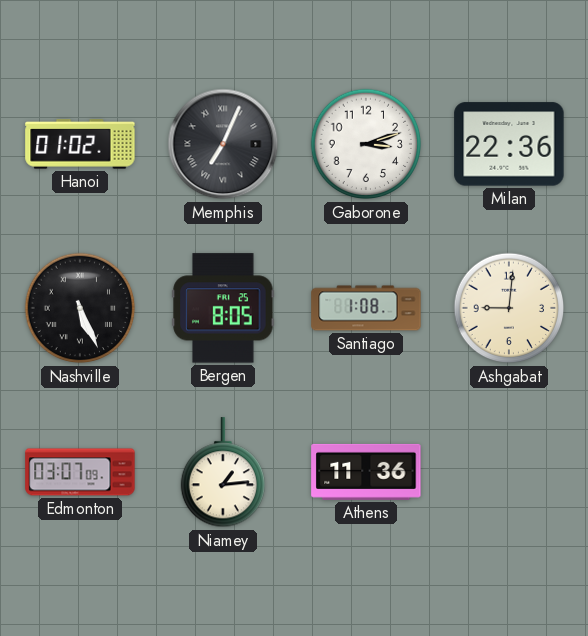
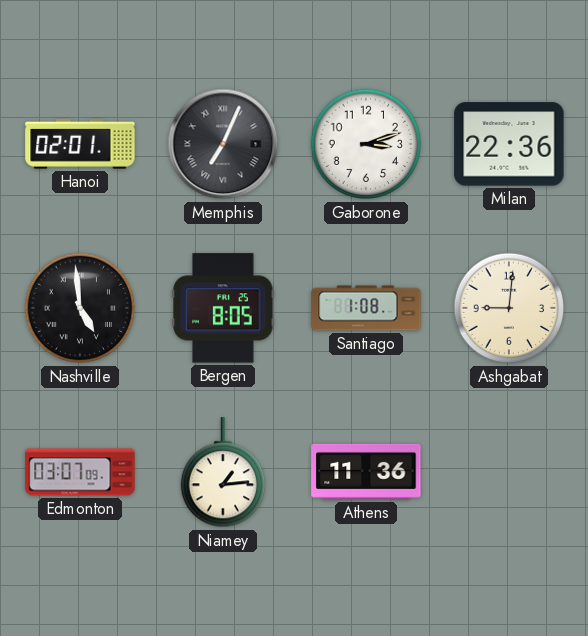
Hanoi: 01:02 -> 02:01
Nashville: 5:26 -> 4:59
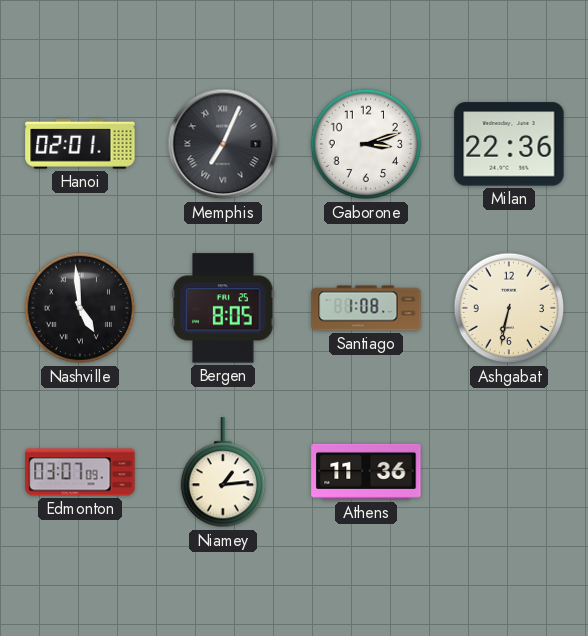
Ashgabat: 9:01 -> 6:32
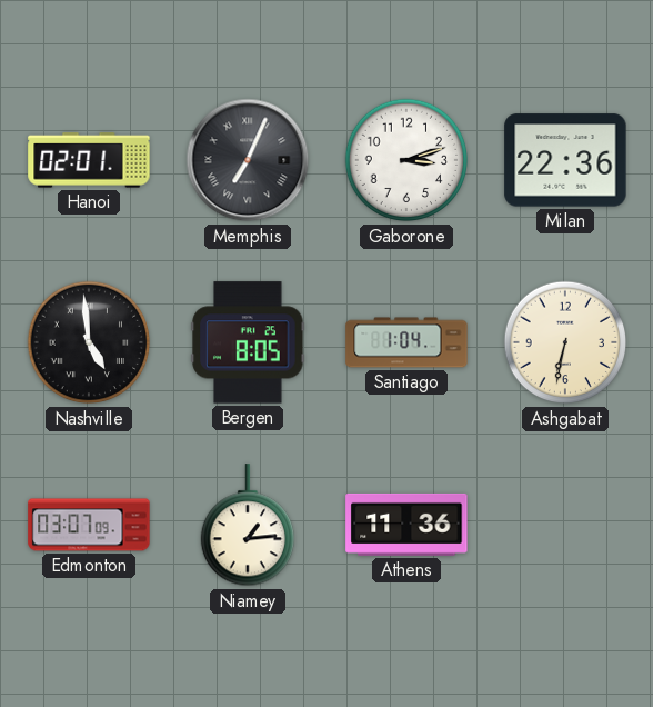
Santiago: 1:08 -> 1:04
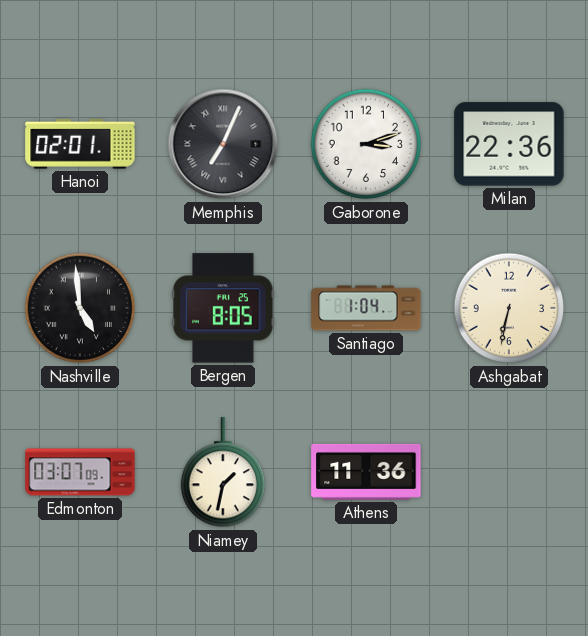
Niamey: 1:14 -> 1:32
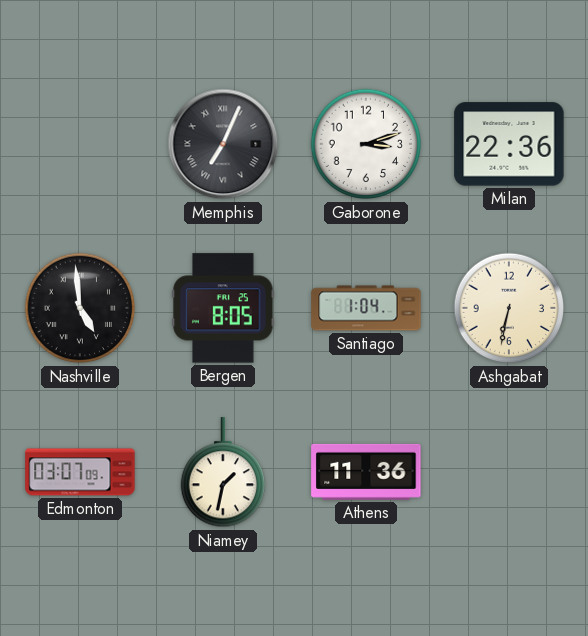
Hanoi: 02:01 -> none
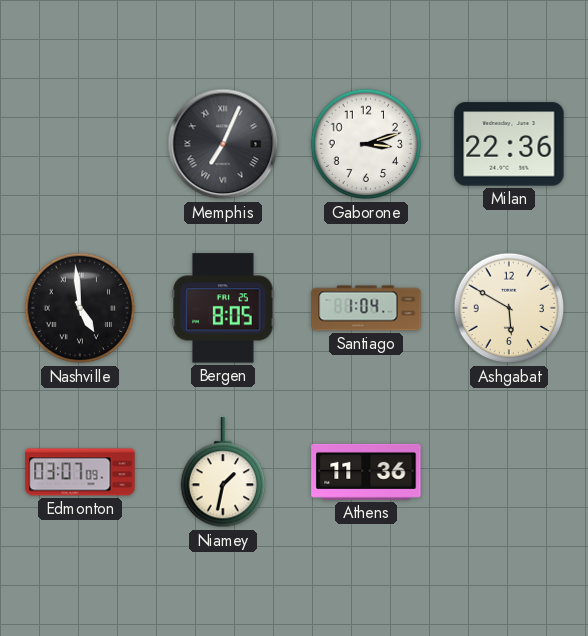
Ashgabat: 6:32 -> 5:50
